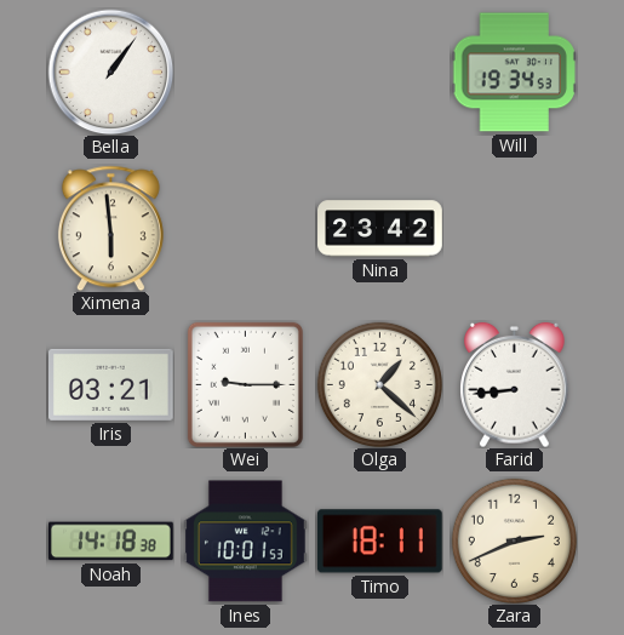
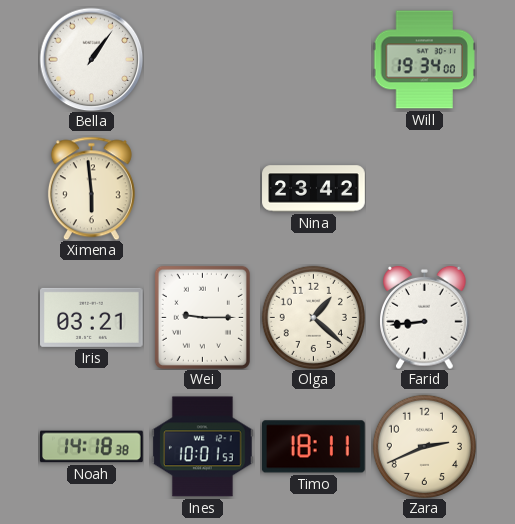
Will: 19:34:53 -> 19:34:00
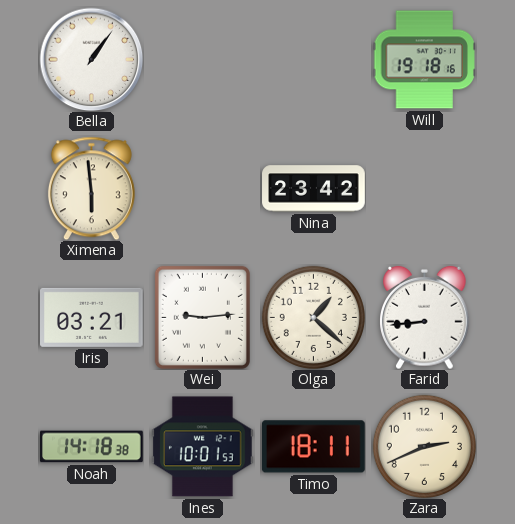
Will: 19:34 -> 19:18
Wei: 9:15 -> 9:14
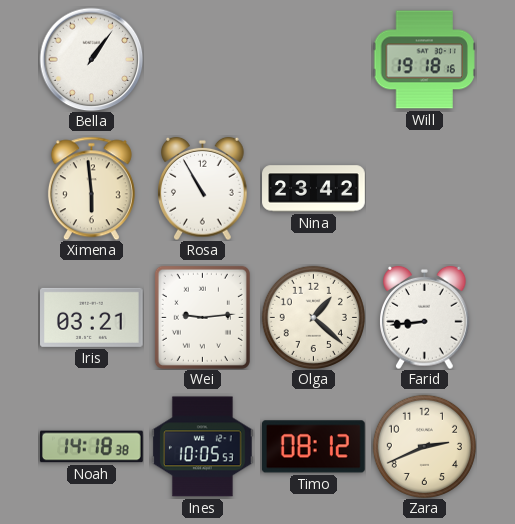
Rosa: none -> 10:55
Ines: 10:01 -> 10:05
Timo: 18:11 -> 08:12
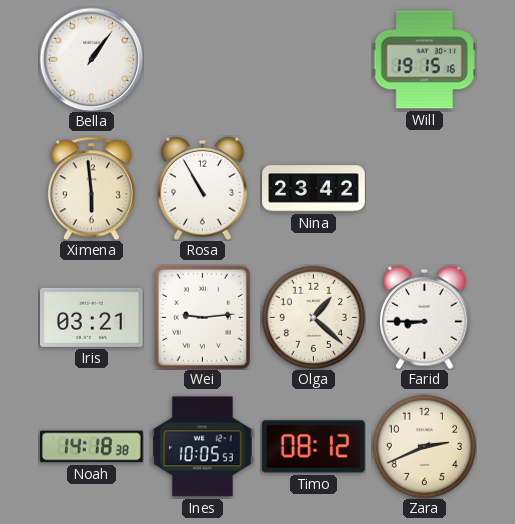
Will: 19:18 -> 19:15
Farid: 8:44 -> 8:45
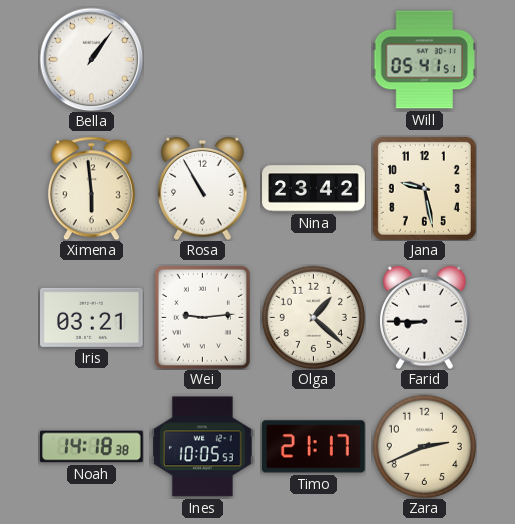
Will: 19:15 -> 05:41
Jana: none -> 9:28
Timo: 08:12 -> 21:17
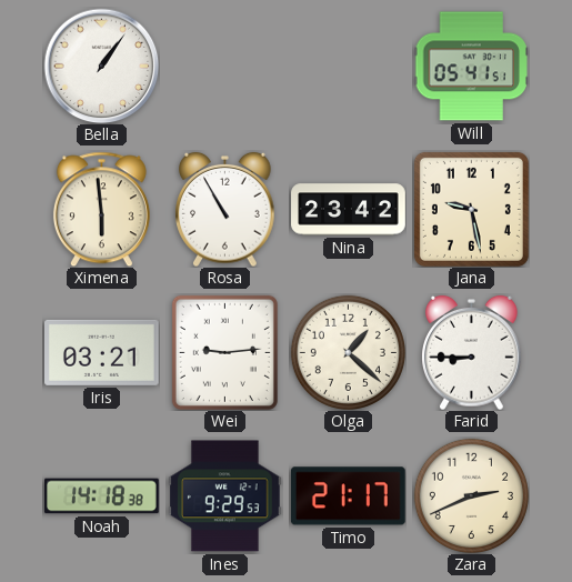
Ines: 10:05 -> 9:29
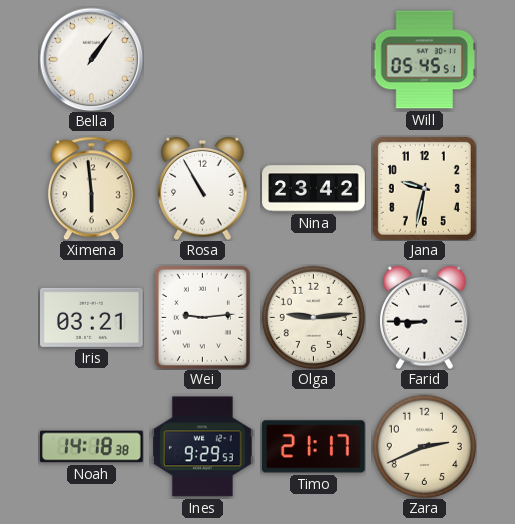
Will: 05:41 -> 05:45
Jana: 9:28 -> 9:32
Olga: 1:22 -> 9:14
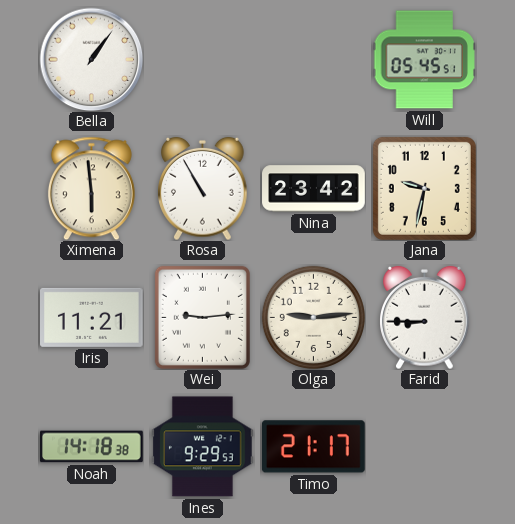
Iris: 03:21 -> 11:21
Zara: 2:41 -> none
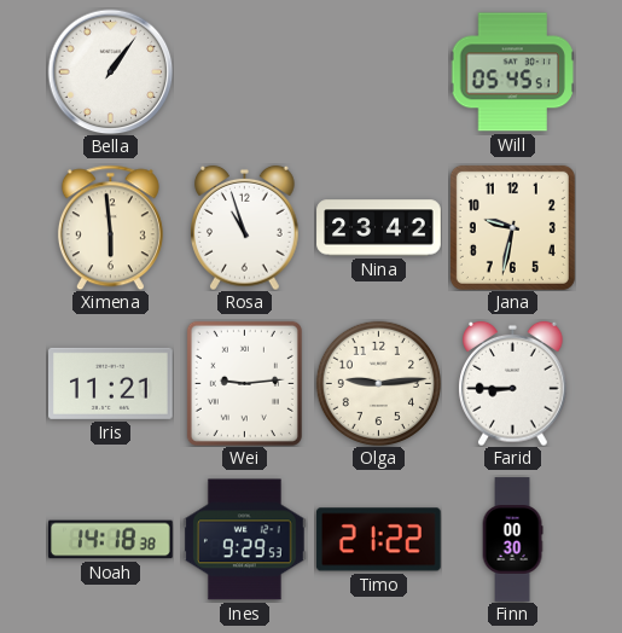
Rosa: 10:55 -> 10:57
Timo: 21:17 -> 21:22
Finn: none -> 00:30
